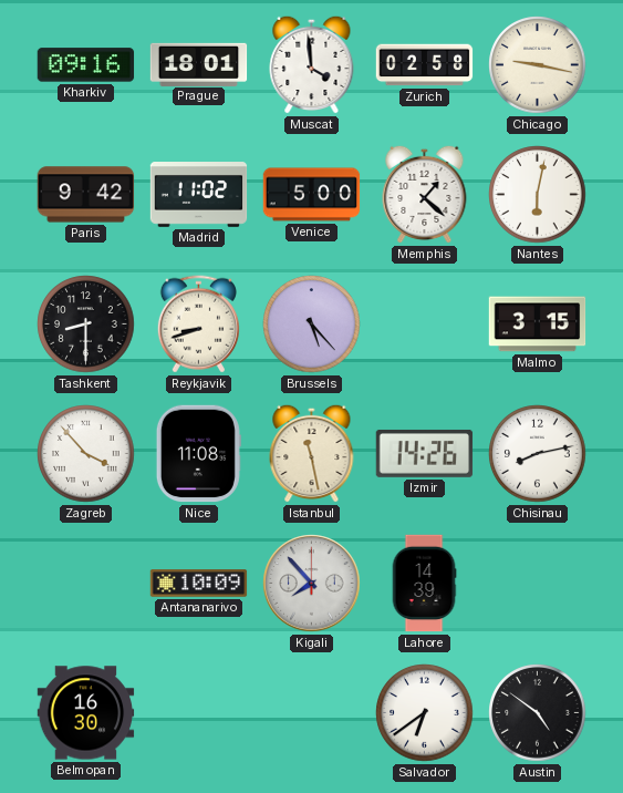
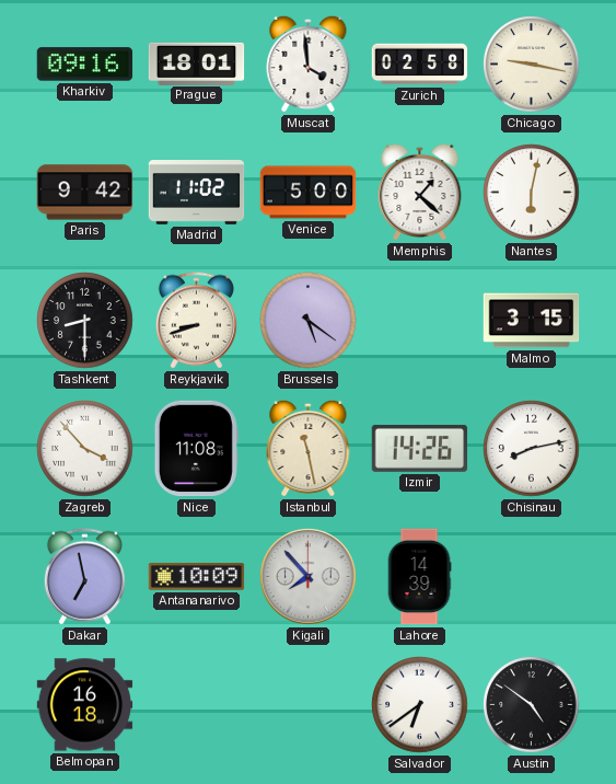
Brussels: 5:23 -> 5:21
Dakar: none -> 6:58
Belmopan: 16:30 -> 16:18
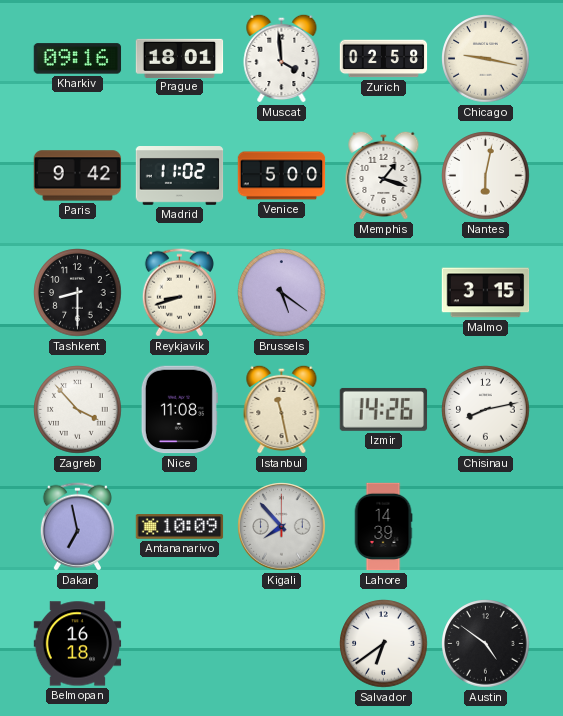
Memphis: 1:22 -> 1:18
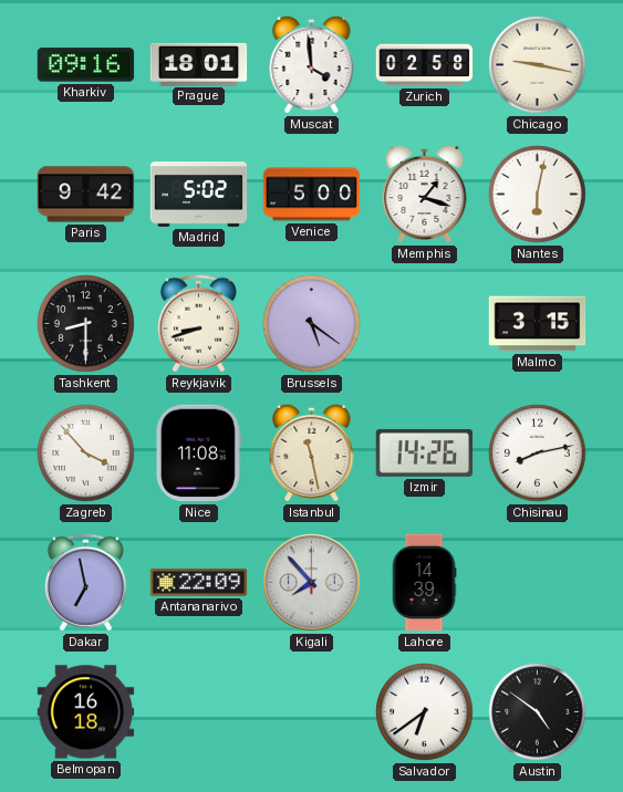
Madrid: 11:02 -> 5:02
Antananarivo: 10:09 -> 22:09
